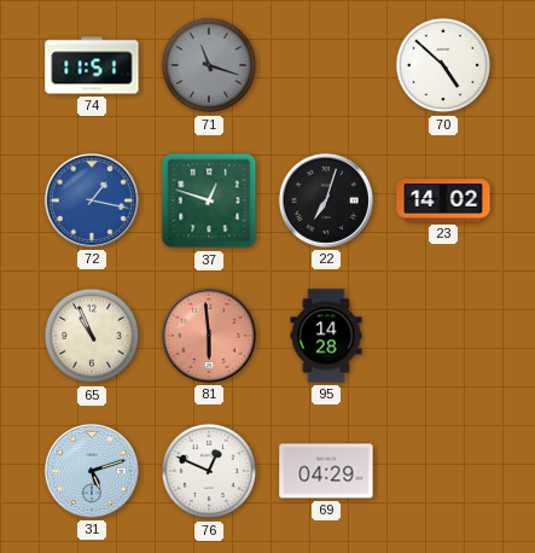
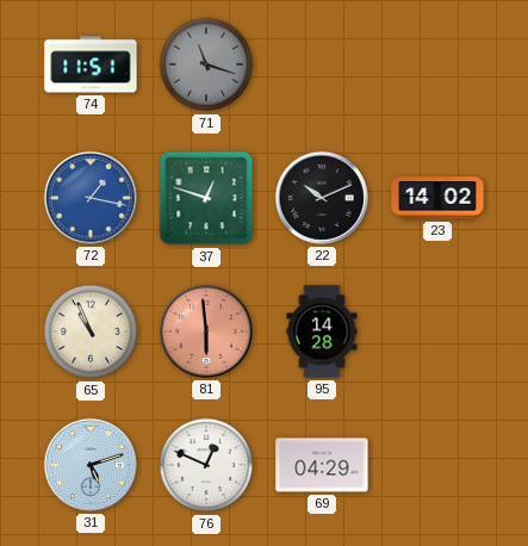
70: 4:52 -> none
22: 7:03 -> 10:11
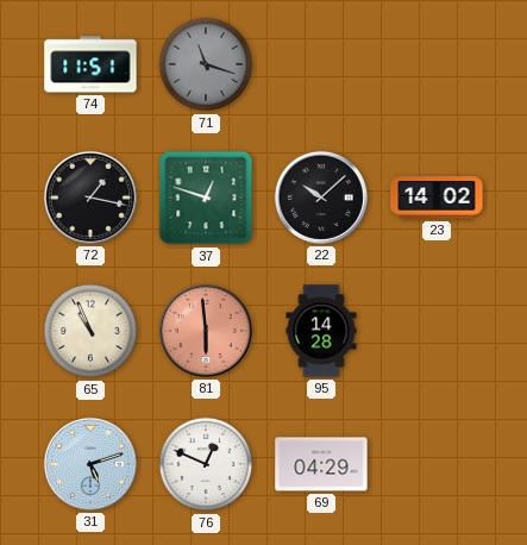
72 dial: blue -> black
22: 10:11 -> 10:08
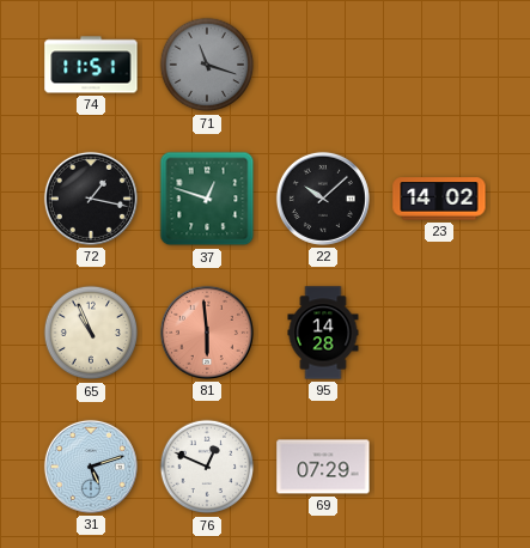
69: 04:29 -> 07:29
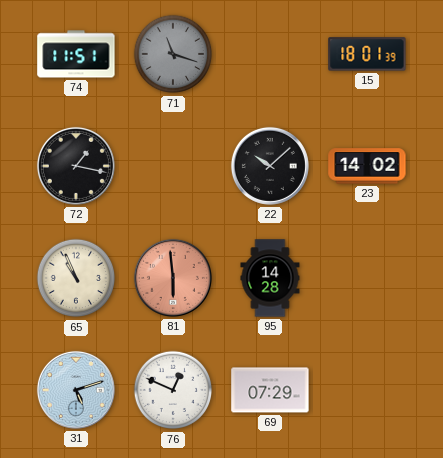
15: none -> 18:01
37: 12:48 -> none
